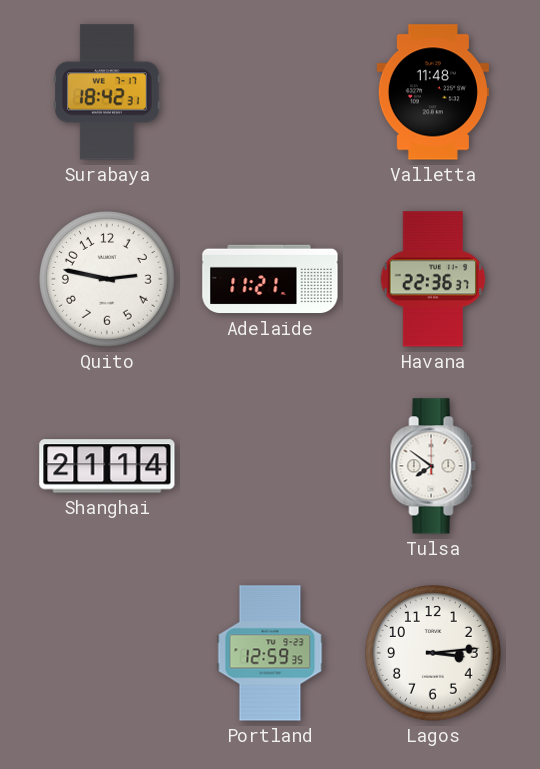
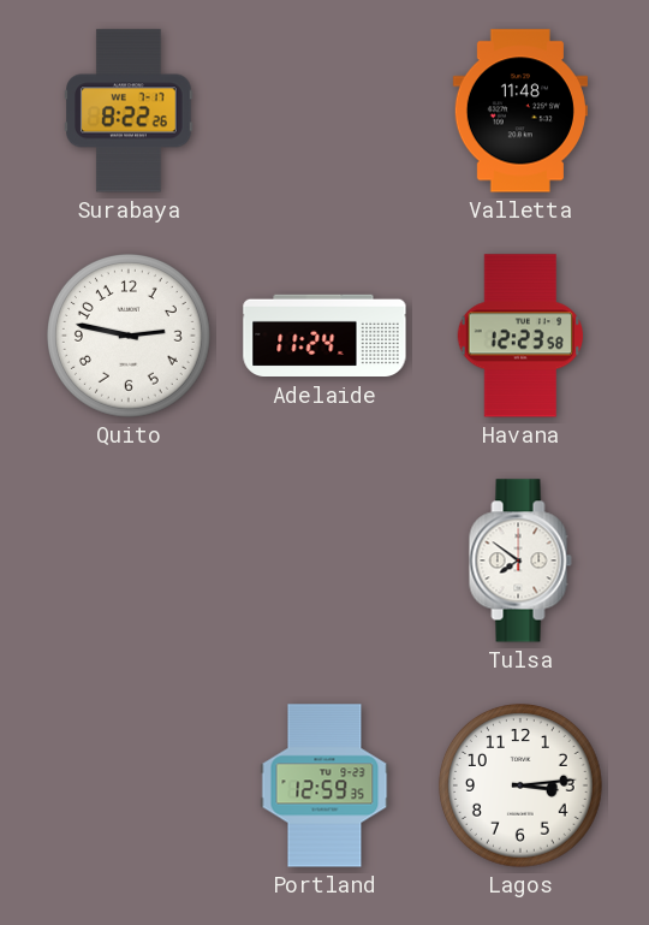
Surabaya: 18:42 -> 8:22
Adelaide: 11:21 -> 11:24
Havana: 22:36 -> 12:23
Shanghai: 21:14 -> none
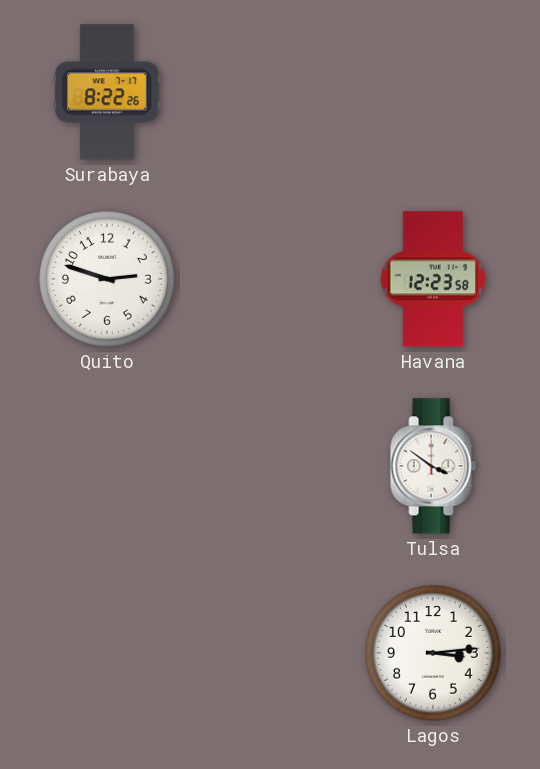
Valletta: 11:48 -> none
Quito: 2:47 -> 2:48
Adelaide: 11:24 -> none
Tulsa: 7:51 -> 3:51
Portland: 12:59 -> none
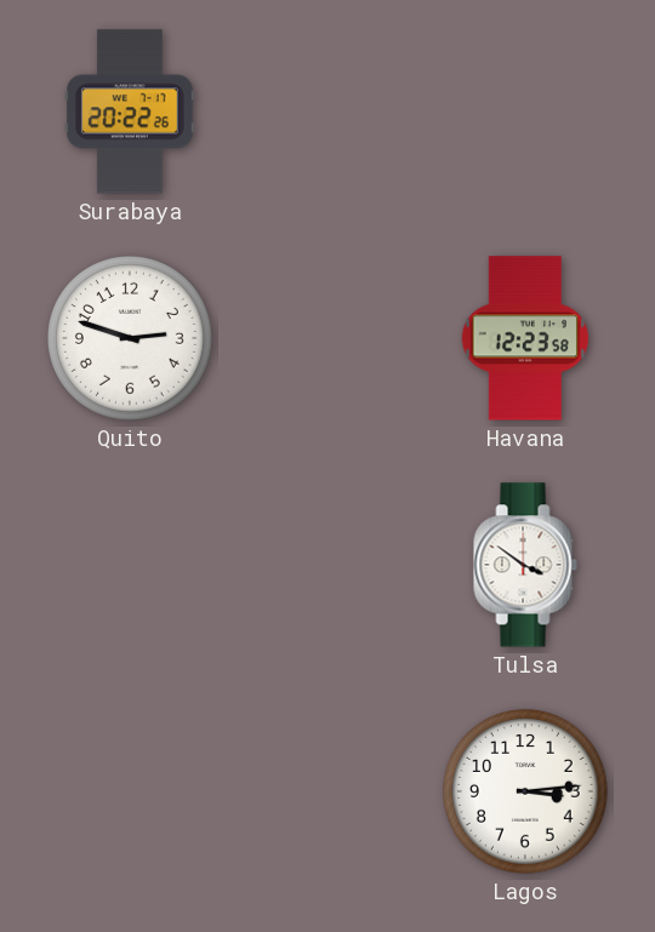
Surabaya: 8:22 -> 20:22
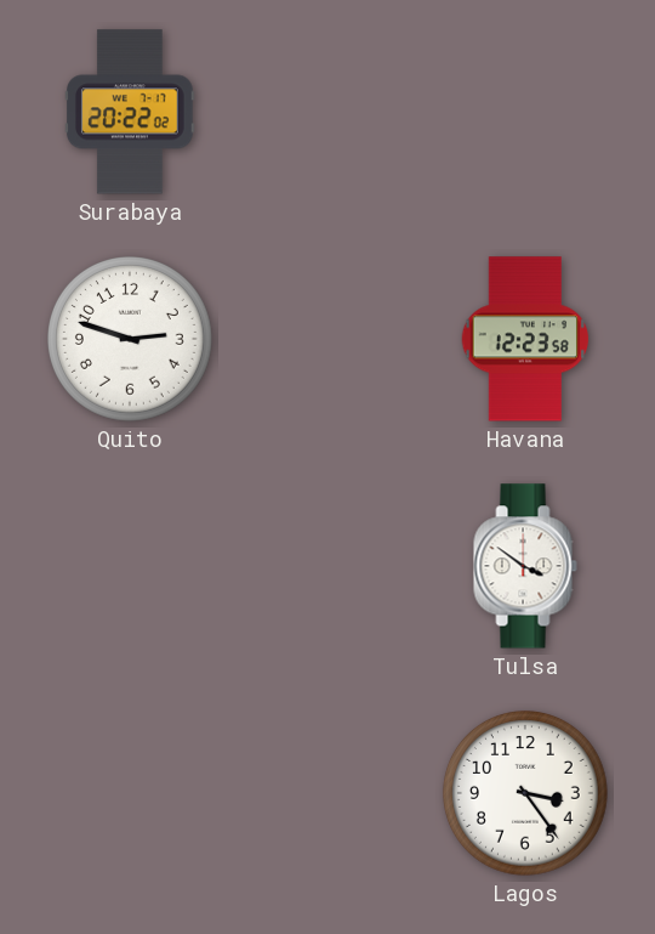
Surabaya: 20:22:26 -> 20:22:02
Lagos: 3:14 -> 3:24
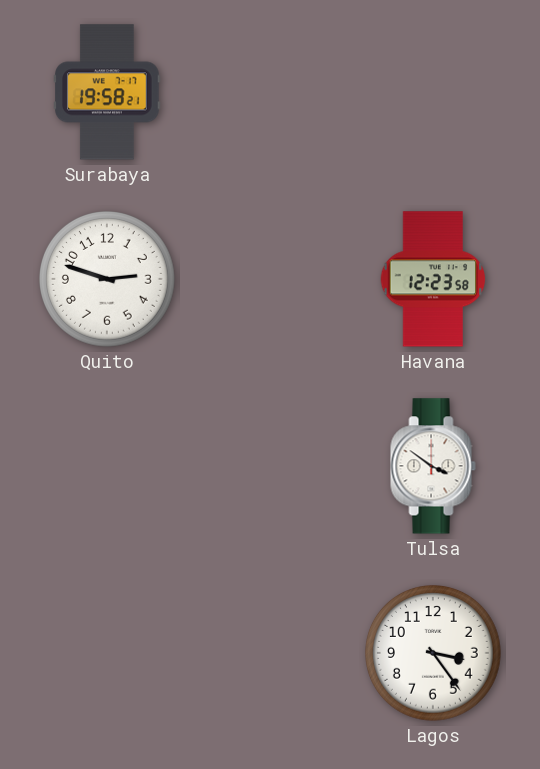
Surabaya: 20:22 -> 19:58
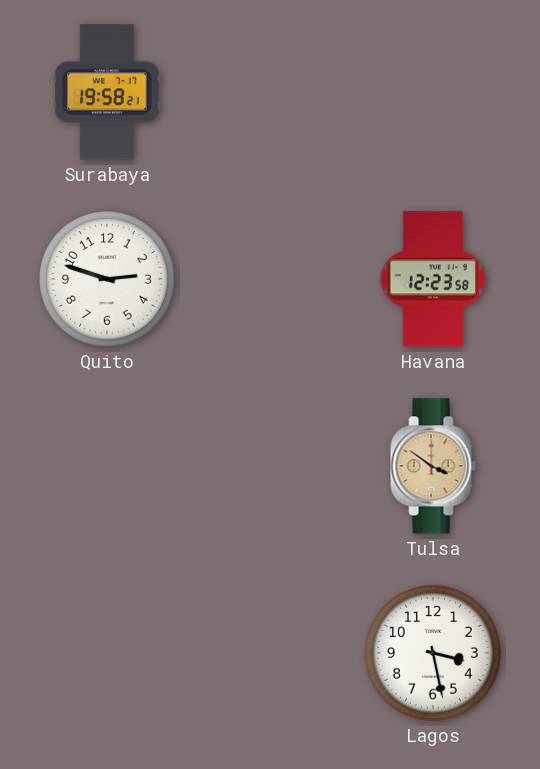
Tulsa dial: white -> champagne
Lagos: 3:24 -> 3:28
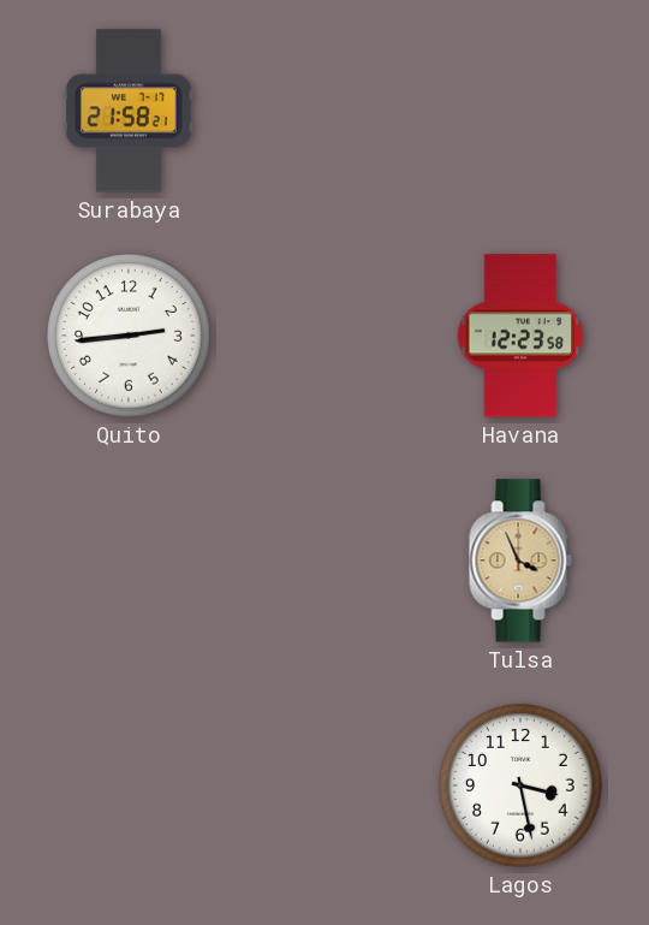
Surabaya: 19:58 -> 21:58
Quito: 2:48 -> 2:44
Tulsa: 3:51 -> 3:56
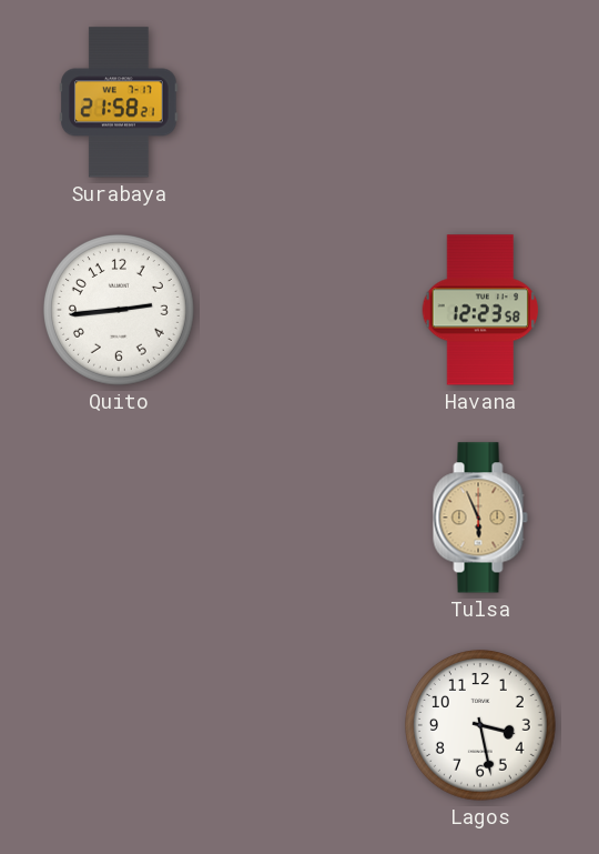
Tulsa: 3:56 -> 5:56
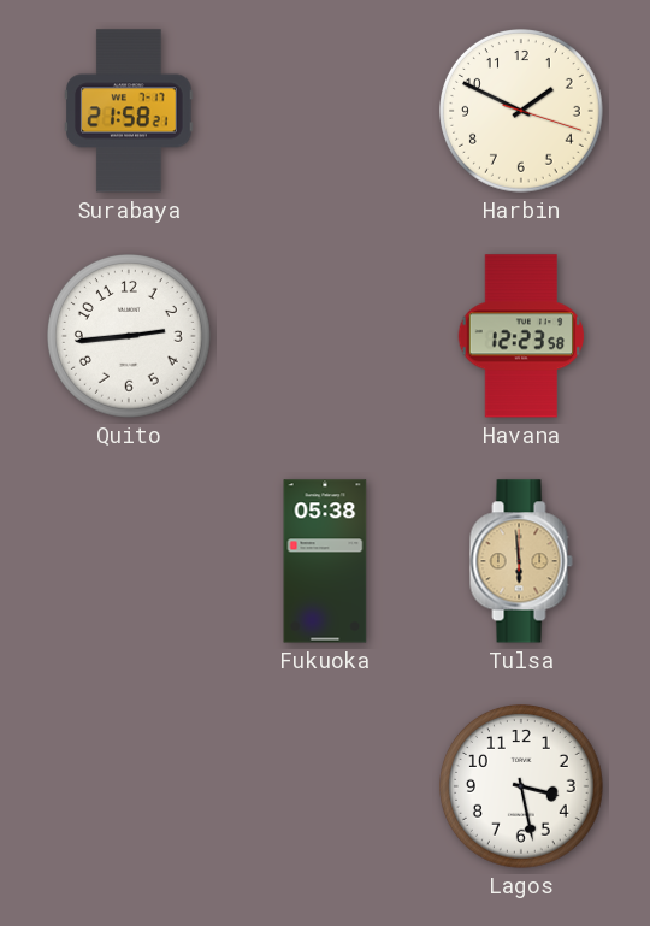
Harbin: none -> 1:49
Fukuoka: none -> 05:38
Tulsa: 5:56 -> 5:59
